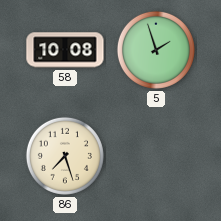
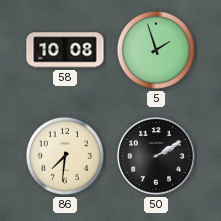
86: 7:27 -> 7:31
50: none -> 2:10
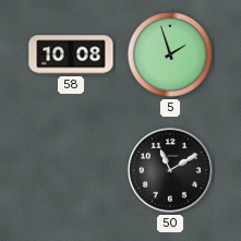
86: 7:31 -> none
50: 2:10 -> 11:10
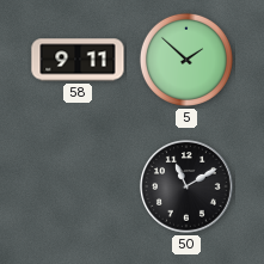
58: 10:08 -> 9:11
5: 1:57 -> 1:52
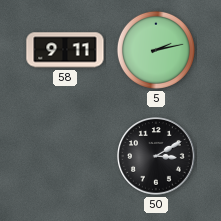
5: 1:52 -> 2:13
50: 11:10 -> 3:10
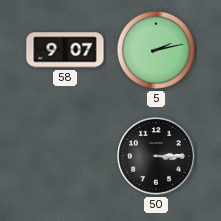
58: 9:11 -> 9:07
50: 3:10 -> 3:15
